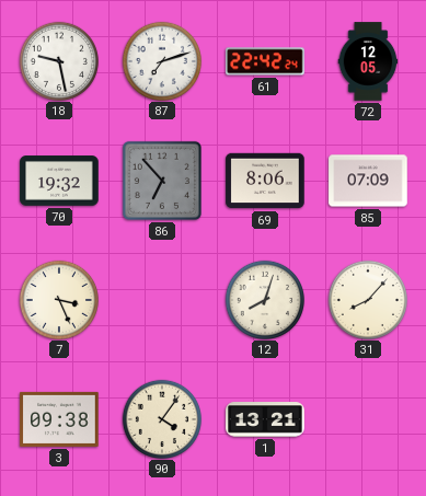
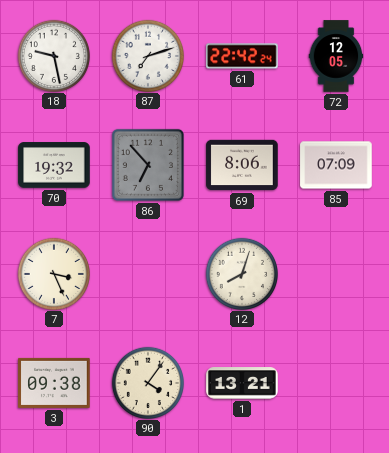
31: 8:07 -> none
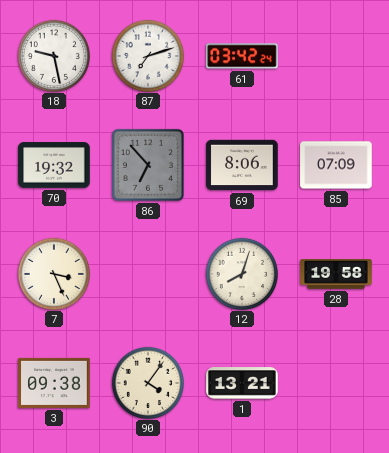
61: 22:42 -> 03:42
72: 12:05 -> none
28: none -> 19:58
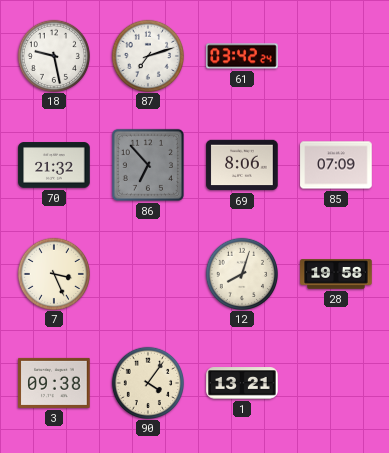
70: 19:32 -> 21:32
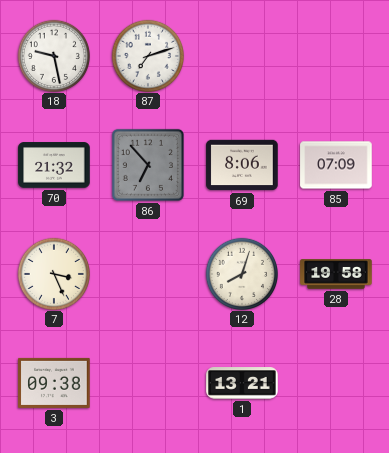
61: 03:42 -> none
90: 4:06 -> none
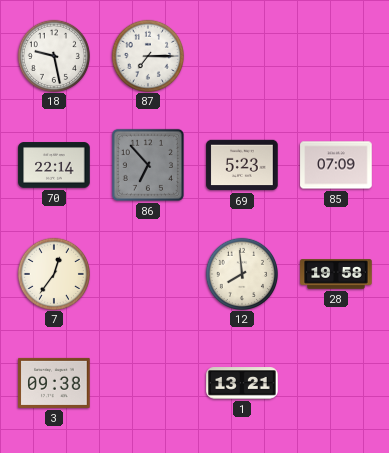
87: 7:12 -> 7:15
70: 21:32 -> 22:14
69: 8:06 -> 5:23
7: 3:26 -> 12:36
12: 8:03 -> 7:59
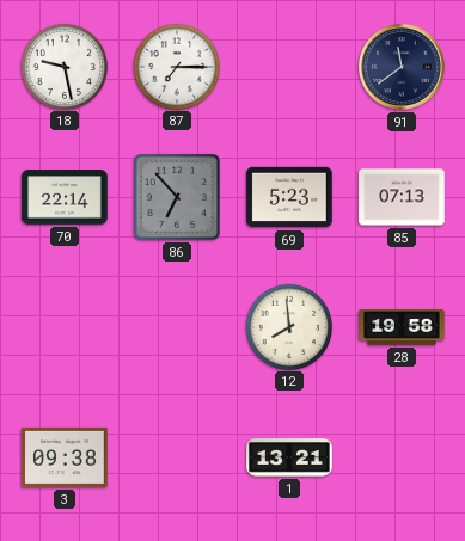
91: none -> 11:39
85: 07:09 -> 07:13
7: 12:36 -> none
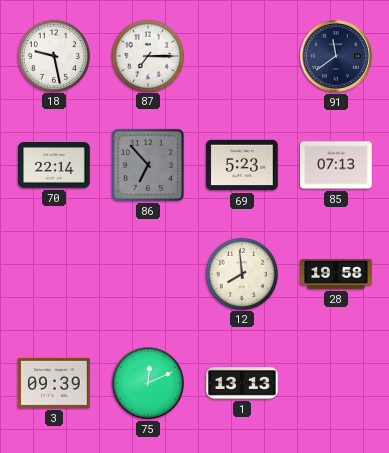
3: 09:38 -> 09:39
75: none -> 12:11
1: 13:21 -> 13:13
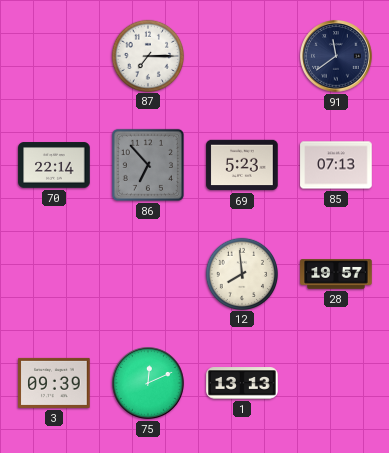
18: 9:28 -> none
28: 19:58 -> 19:57
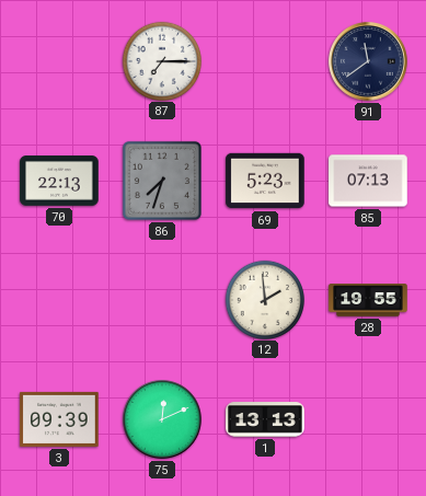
70: 22:14 -> 22:13
86: 6:53 -> 7:33
12: 7:59 -> 1:59
28: 19:57 -> 19:55
